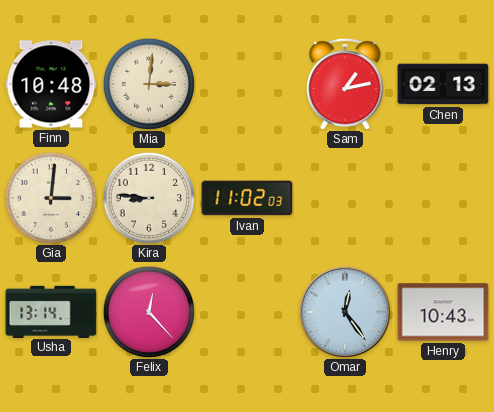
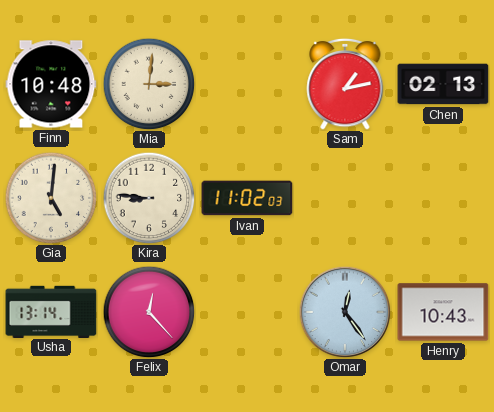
Gia: 3:01 -> 5:01
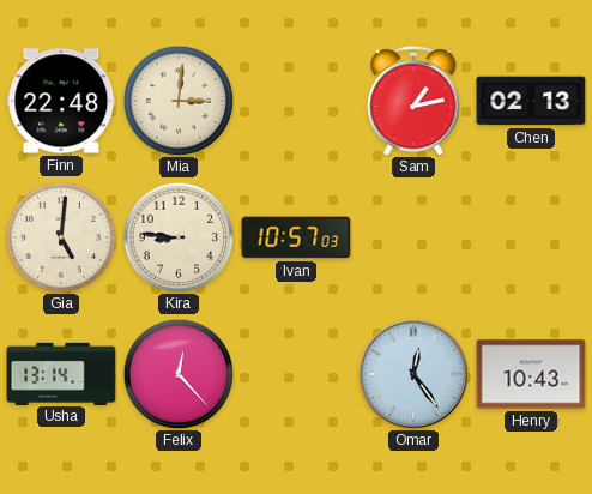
Finn: 10:48 -> 22:48
Ivan: 11:02 -> 10:57
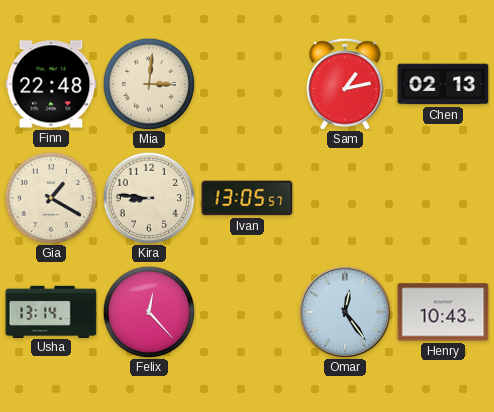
Gia: 5:01 -> 1:20
Ivan: 10:57 -> 13:05
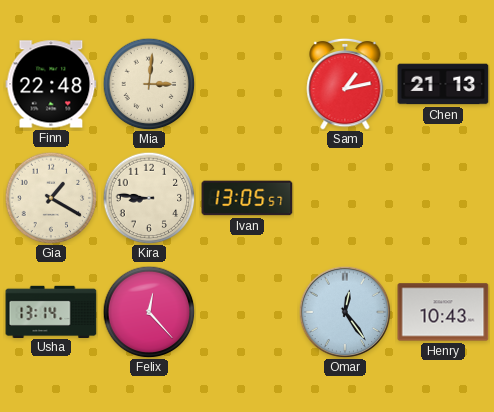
Chen: 02:13 -> 21:13
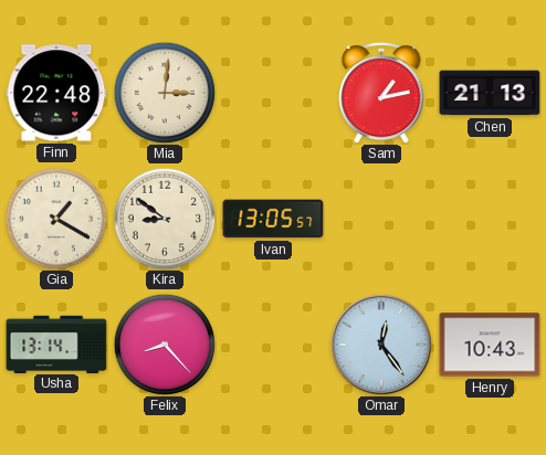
Kira: 8:46 -> 8:51
Felix: 12:23 -> 8:23
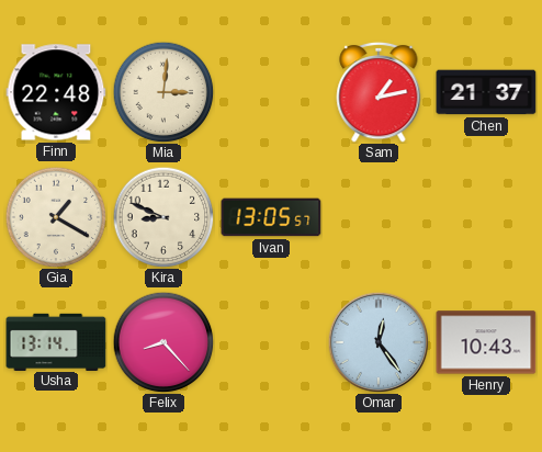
Chen: 21:13 -> 21:37
Kira: 8:51 -> 8:49
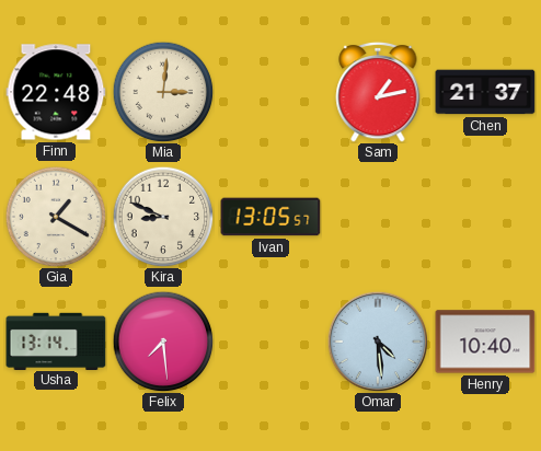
Felix: 8:23 -> 7:29
Omar: 12:24 -> 4:29
Henry: 10:43 -> 10:40
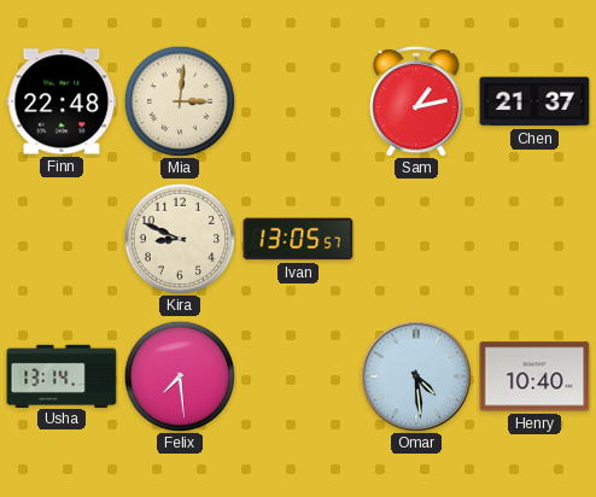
Gia: 1:20 -> none
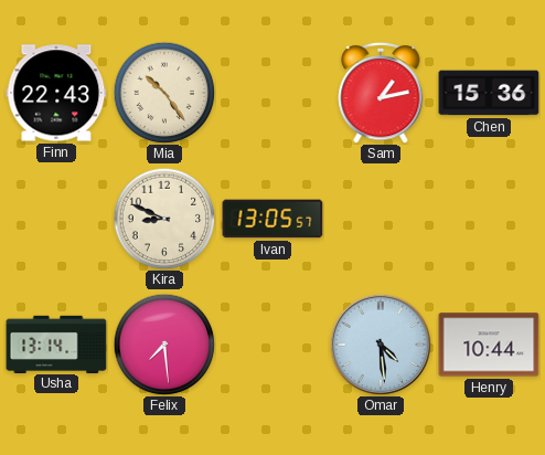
Finn: 22:48 -> 22:43
Mia: 3:01 -> 10:24
Chen: 21:37 -> 15:36
Henry: 10:40 -> 10:44
